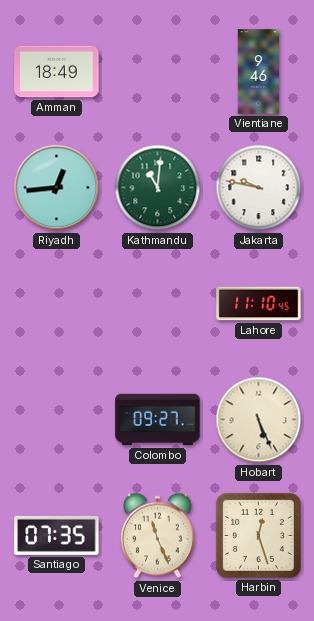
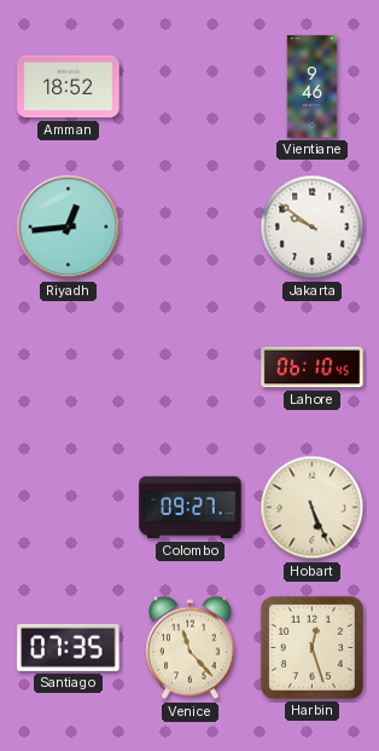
Amman: 18:49 -> 18:52
Kathmandu: 11:01 -> none
Jakarta: 9:47 -> 9:51
Lahore: 11:10 -> 06:10
Venice: 11:26 -> 11:23
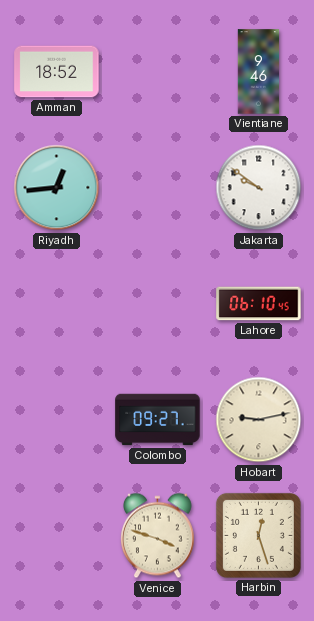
Hobart: 5:26 -> 9:13
Santiago: 07:35 -> none
Venice: 11:23 -> 3:48
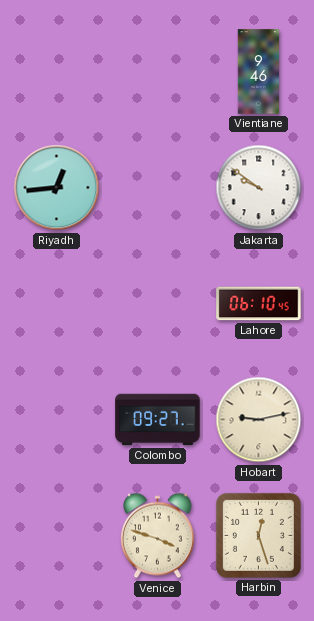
Amman: 18:52 -> none
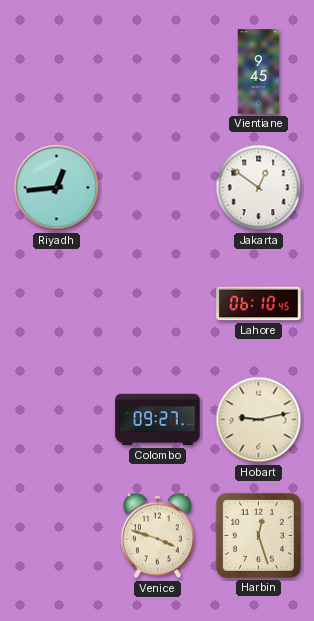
Vientiane: 9:46 -> 9:45
Jakarta: 9:51 -> 12:51
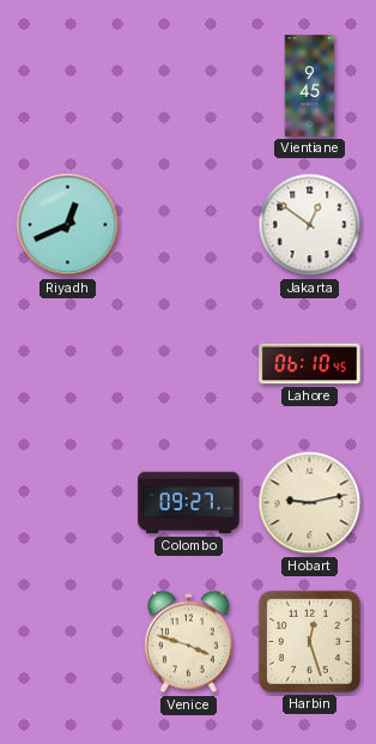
Riyadh: 12:44 -> 12:41
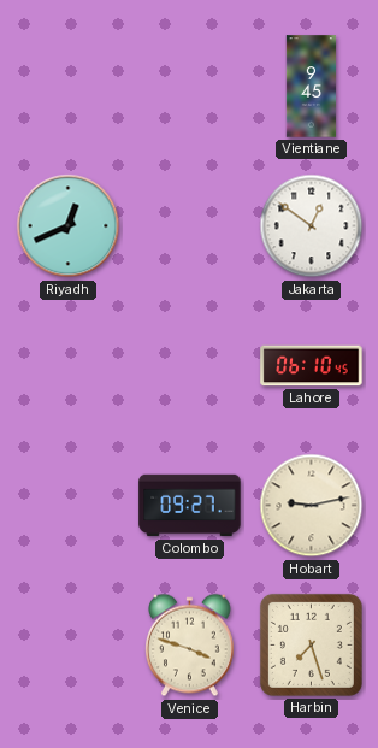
Harbin: 12:27 -> 7:27
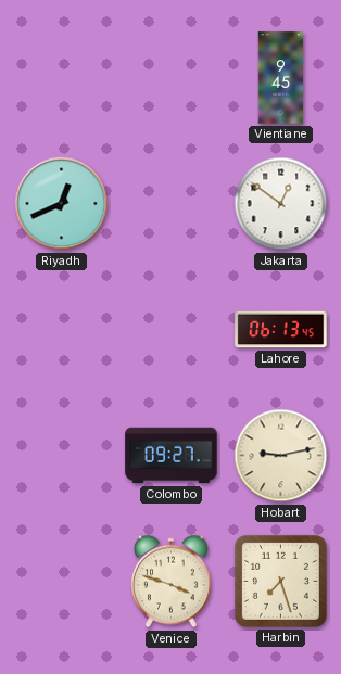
Lahore: 06:10 -> 06:13
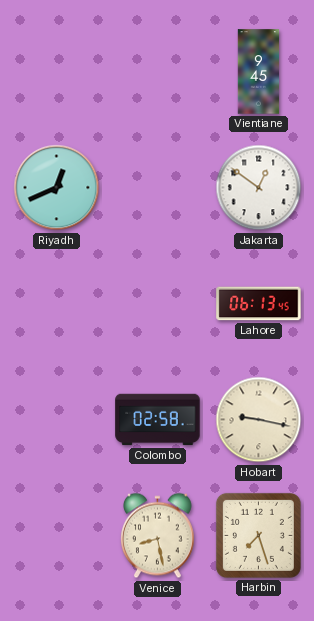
Colombo: 09:27 -> 02:58
Hobart: 9:13 -> 9:17
Venice: 3:48 -> 8:28
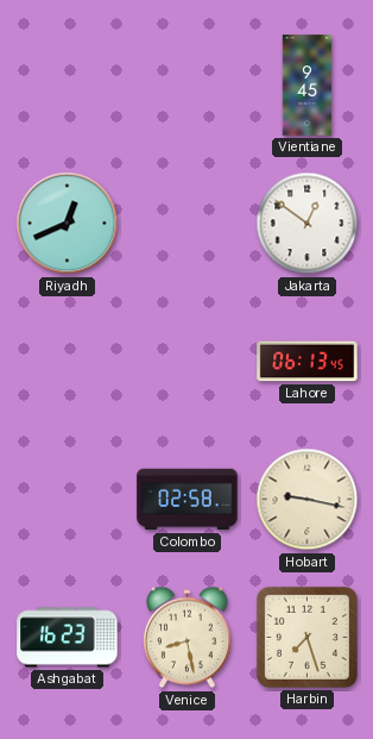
Ashgabat: none -> 16:23
